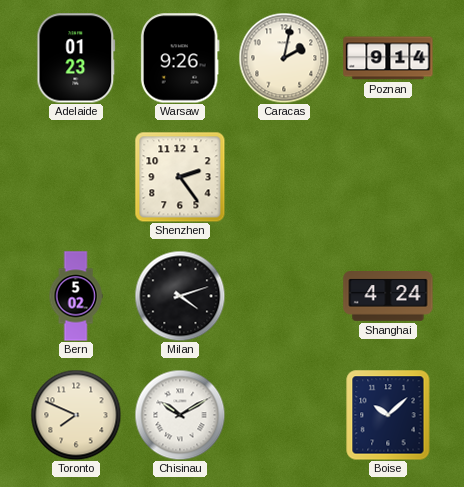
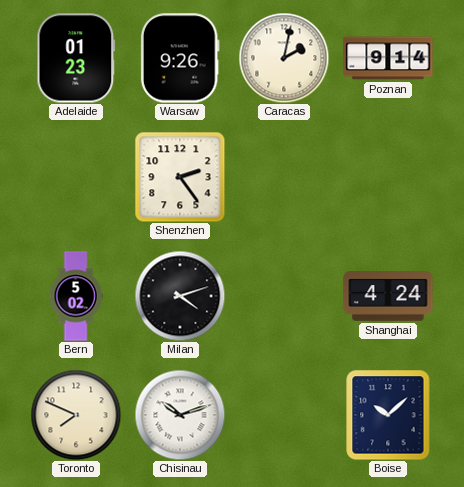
Chisinau: 10:10 -> 10:12
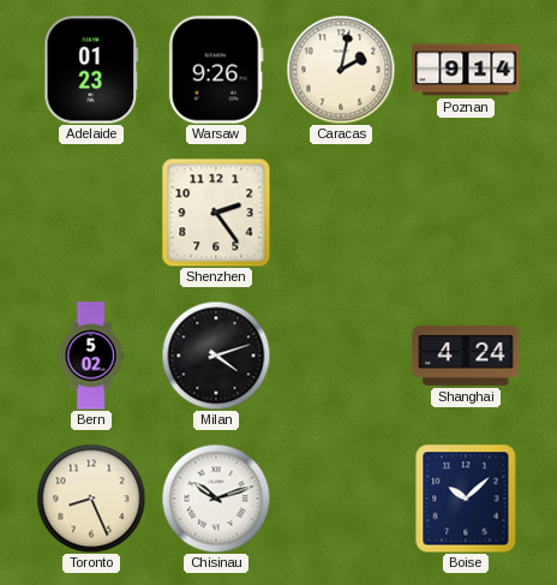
Toronto: 7:49 -> 8:26
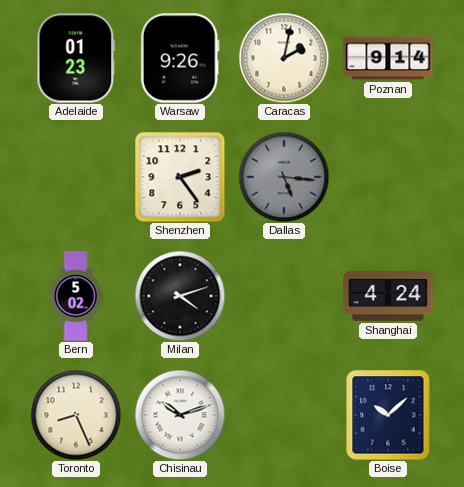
Dallas: none -> 5:16
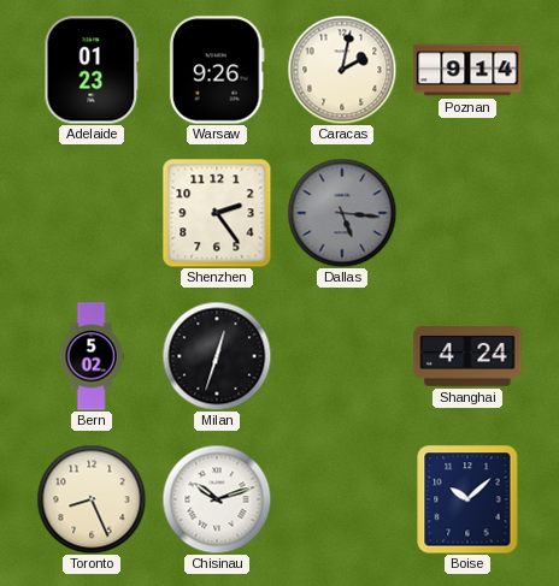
Milan: 4:12 -> 12:33
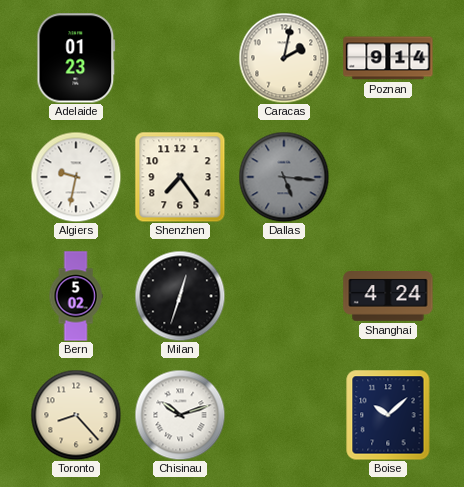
Warsaw: 9:26 -> none
Algiers: none -> 9:32
Shenzhen: 2:24 -> 7:24
Toronto: 8:26 -> 8:23
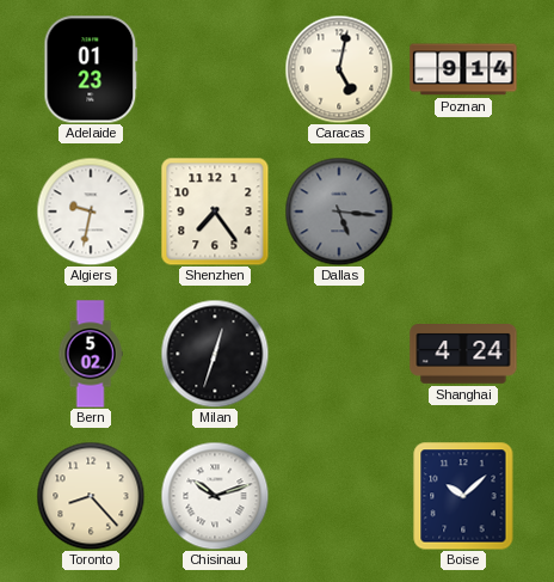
Caracas: 2:02 -> 5:02
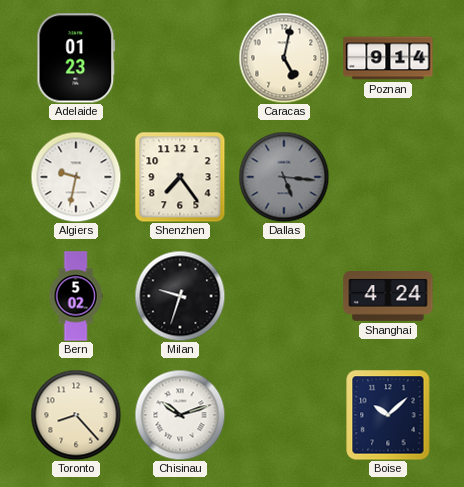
Milan: 12:33 -> 9:33
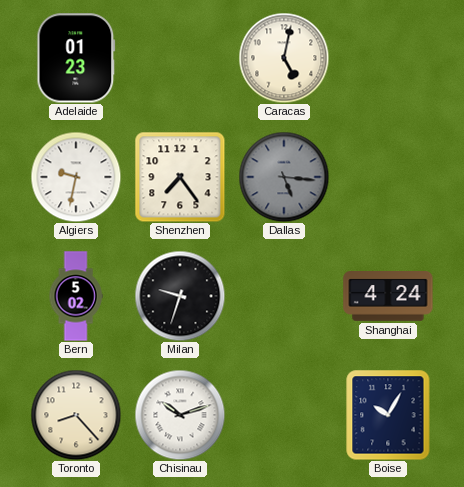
Poznan: 9:14 -> none
Boise: 10:08 -> 10:05
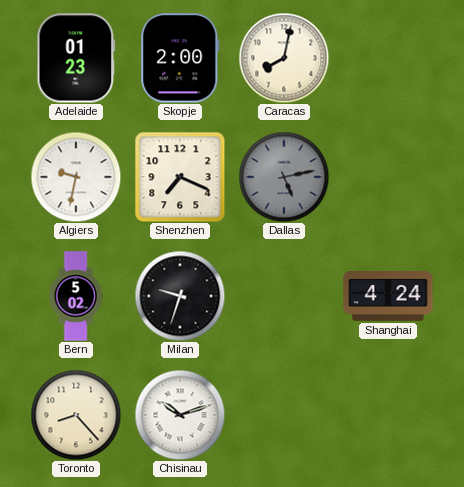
Skopje: none -> 2:00
Caracas: 5:02 -> 8:02
Shenzhen: 7:24 -> 7:19
Dallas: 5:16 -> 5:13
Boise: 10:05 -> none
